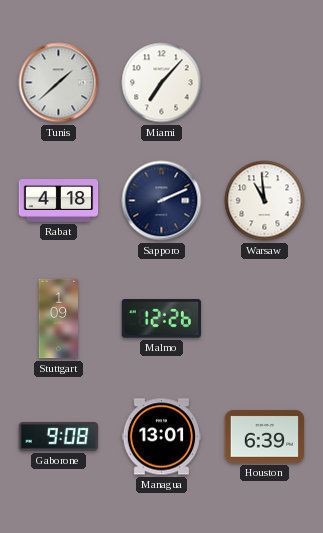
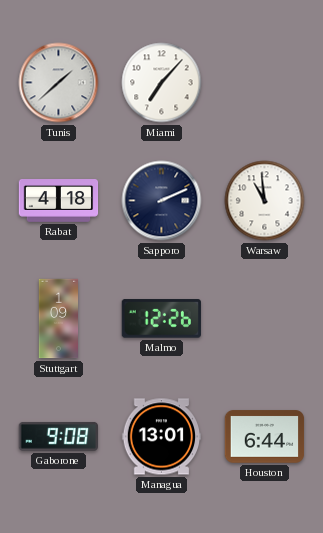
Houston: 6:39 -> 6:44
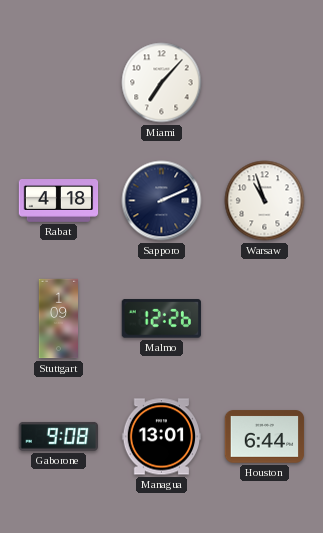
Tunis: 1:38 -> none
Warsaw: 10:59 -> 10:57
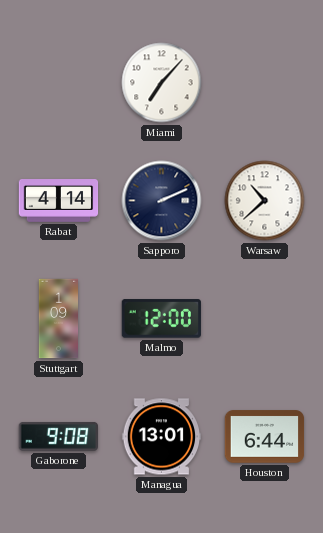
Rabat: 4:18 -> 4:14
Warsaw: 10:57 -> 10:38
Malmo: 12:26 -> 12:00
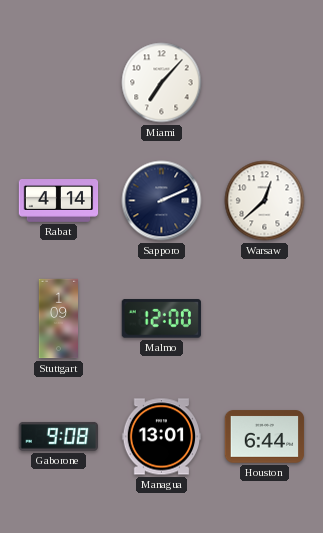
Warsaw: 10:38 -> 12:38
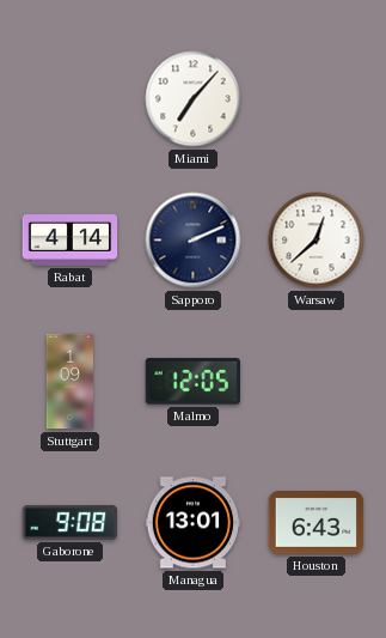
Malmo: 12:00 -> 12:05
Houston: 6:44 -> 6:43
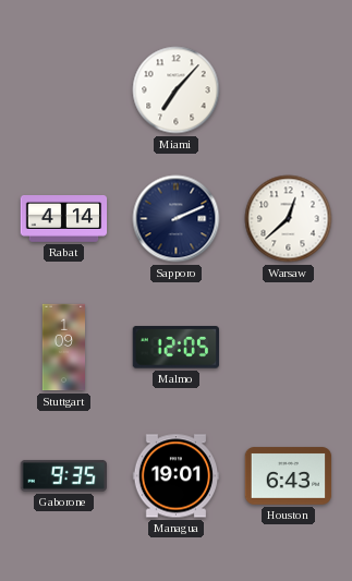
Gaborone: 9:08 -> 9:35
Managua: 13:01 -> 19:01
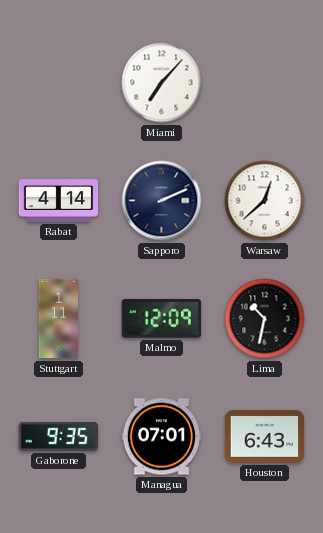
Stuttgart: 1:09 -> 1:11
Malmo: 12:05 -> 12:09
Lima: none -> 10:32
Managua: 19:01 -> 07:01
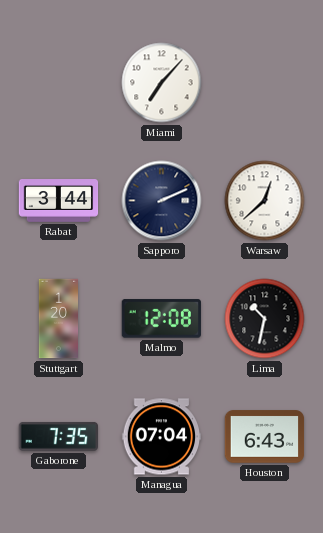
Rabat: 4:14 -> 3:44
Stuttgart: 1:11 -> 1:20
Malmo: 12:09 -> 12:08
Gaborone: 9:35 -> 7:35
Managua: 07:01 -> 07:04
